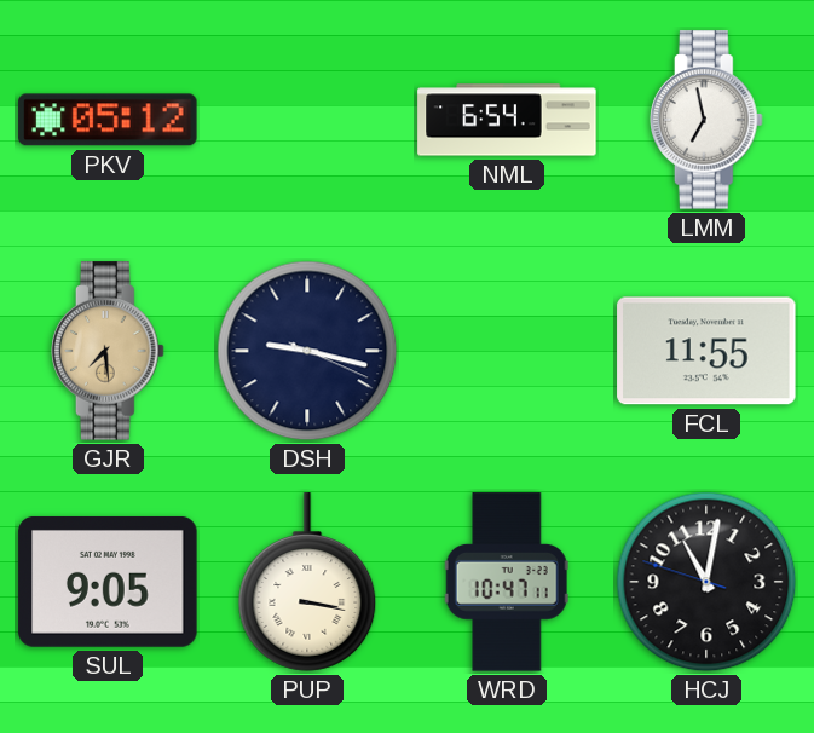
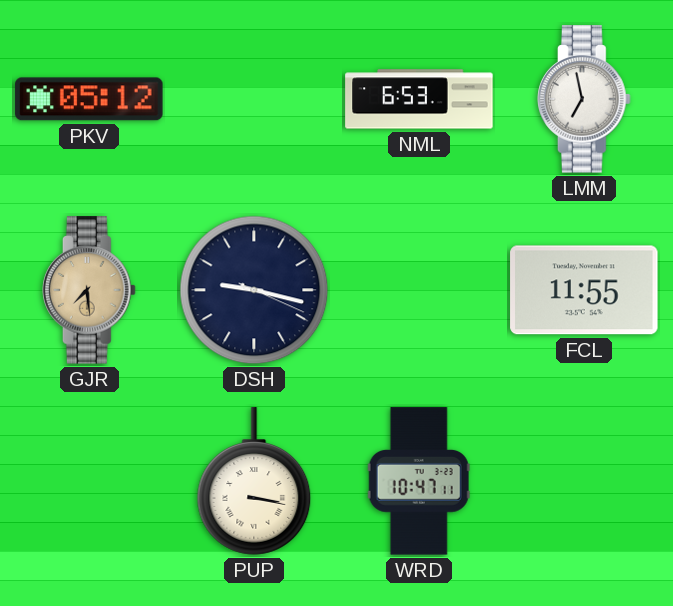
NML: 6:54 -> 6:53
SUL: 9:05 -> none
HCJ: 11:01 -> none
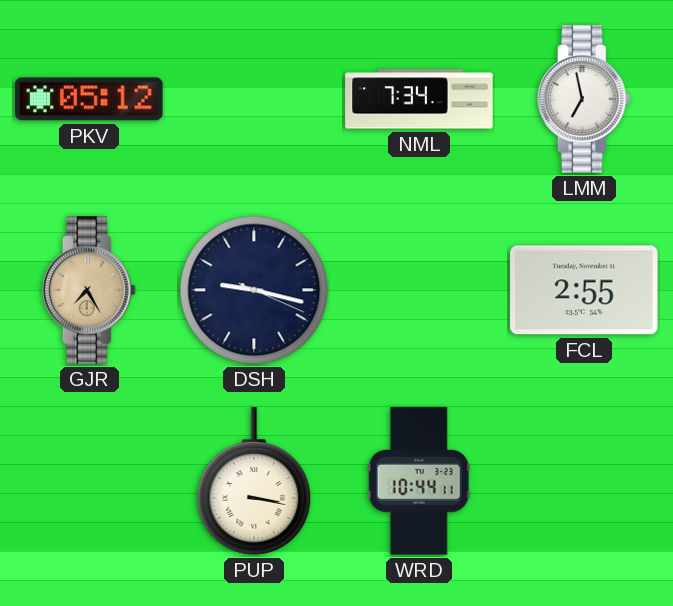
NML: 6:53 -> 7:34
GJR: 7:29 -> 7:25
FCL: 11:55 -> 2:55
WRD: 10:47 -> 10:44
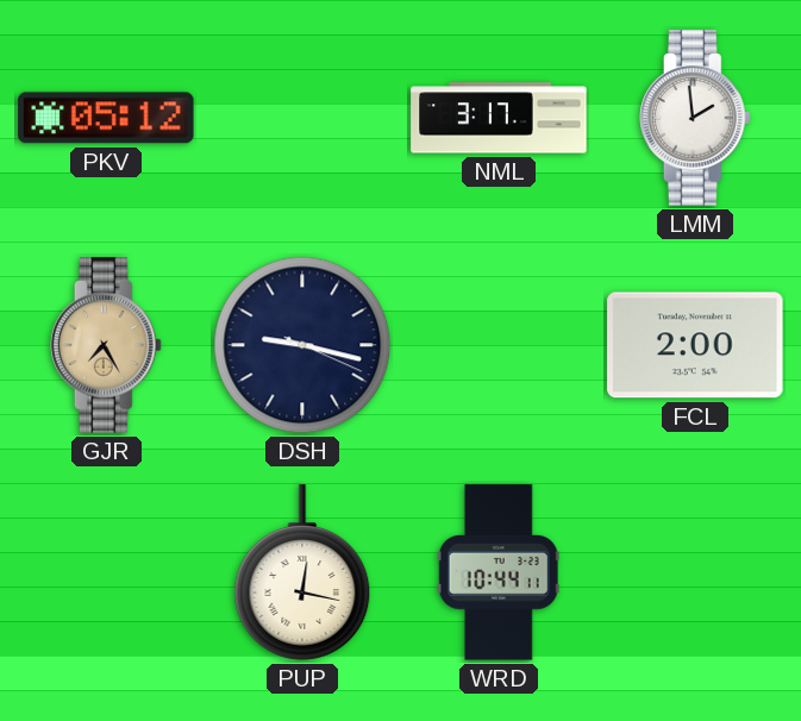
NML: 7:34 -> 3:17
LMM: 6:58 -> 1:59
FCL: 2:55 -> 2:00
PUP: 3:17 -> 12:17
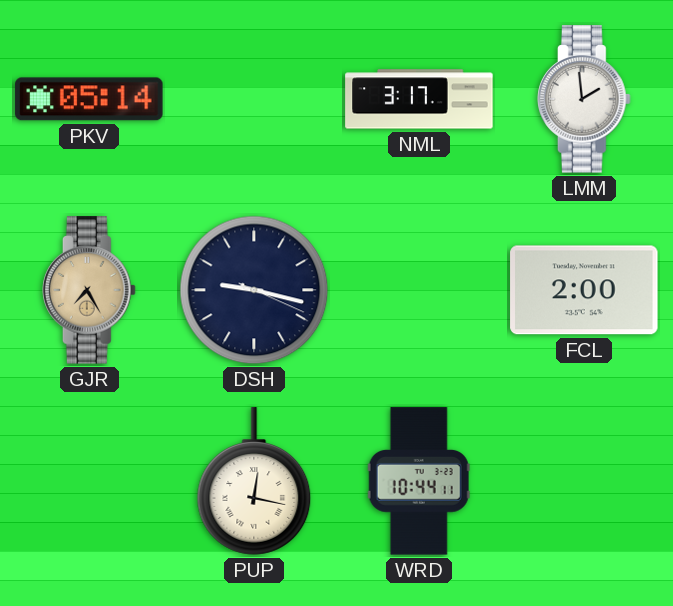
PKV: 05:12 -> 05:14
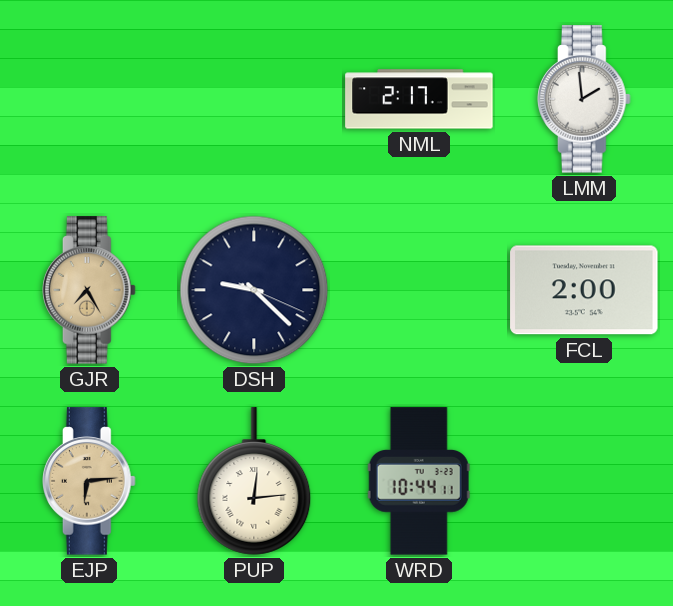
PKV: 05:14 -> none
NML: 3:17 -> 2:17
DSH: 9:17 -> 9:22
EJP: none -> 6:14
PUP: 12:17 -> 12:14
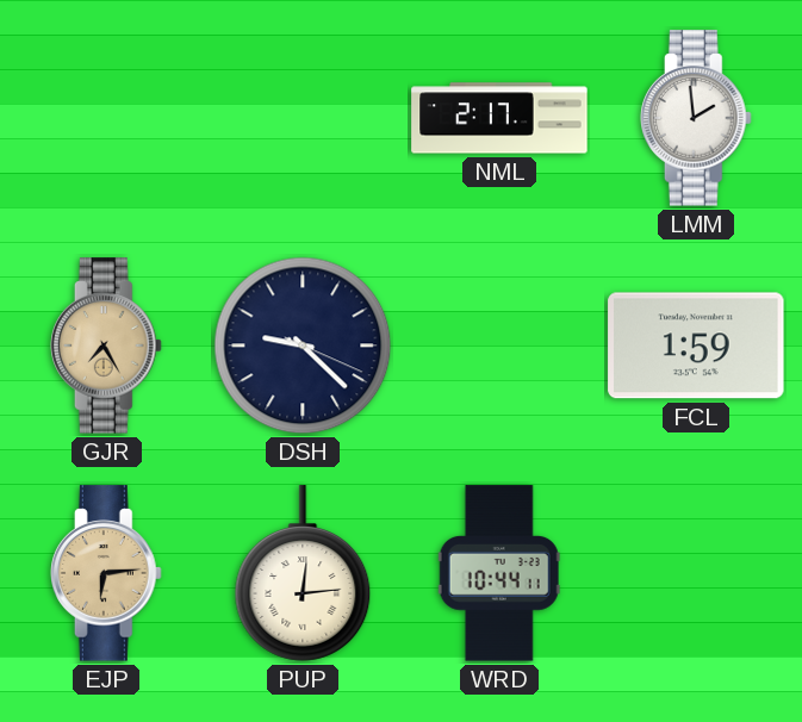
FCL: 2:00 -> 1:59
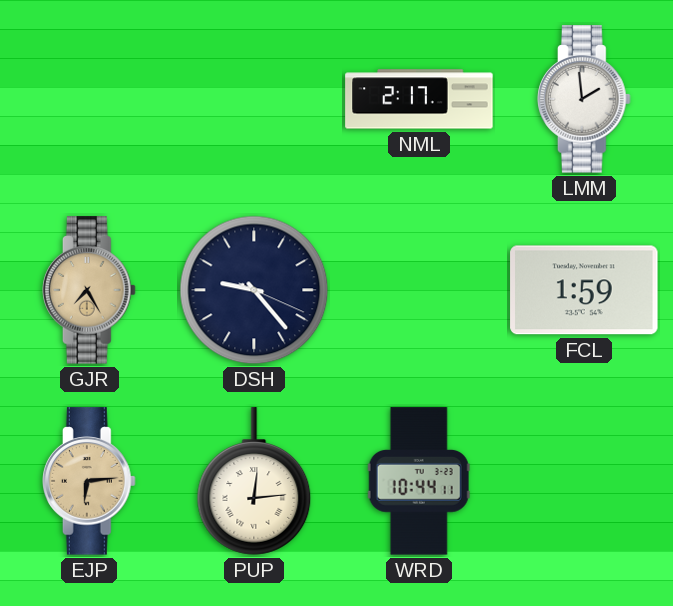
DSH: 9:22 -> 9:23
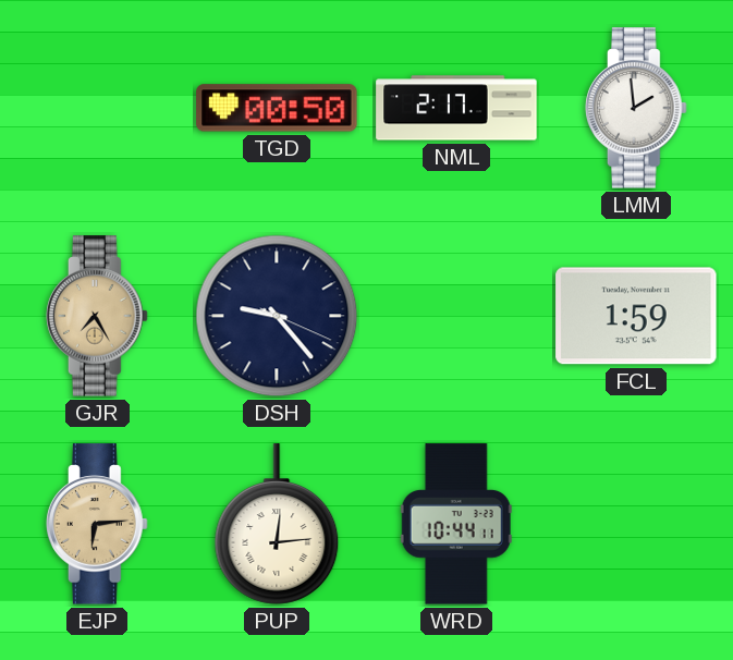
TGD: none -> 00:50
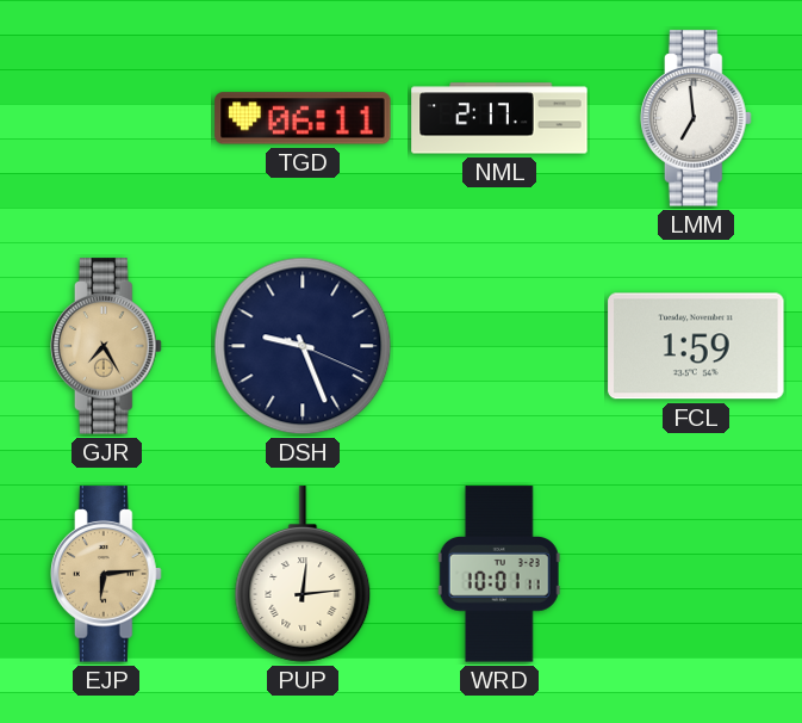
TGD: 00:50 -> 06:11
LMM: 1:59 -> 6:59
DSH: 9:23 -> 9:26
WRD: 10:44 -> 10:01
